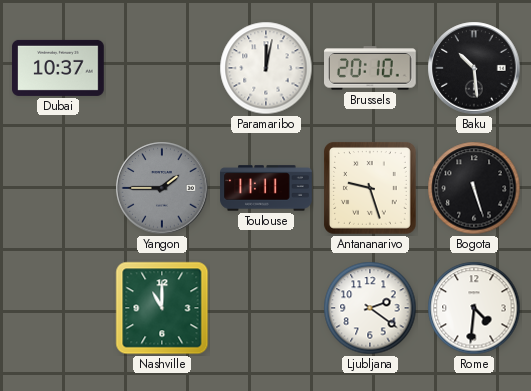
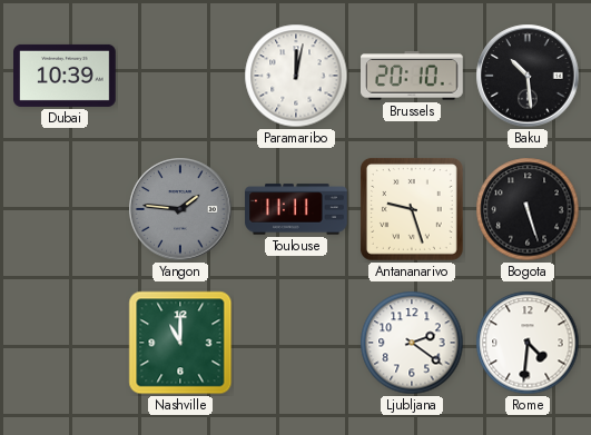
Dubai: 10:37 -> 10:39
Yangon: 1:45 -> 1:46
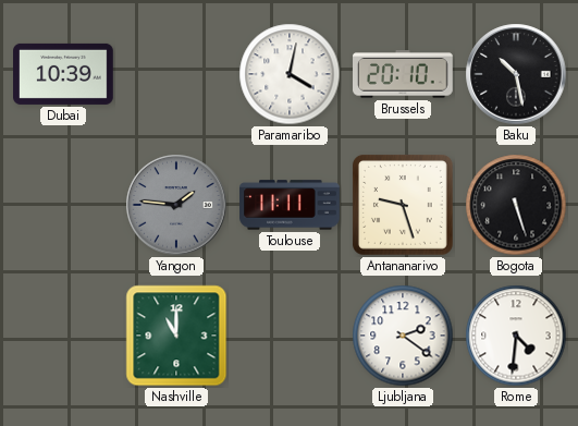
Paramaribo: 12:02 -> 4:02
Baku: 10:29 -> 10:28
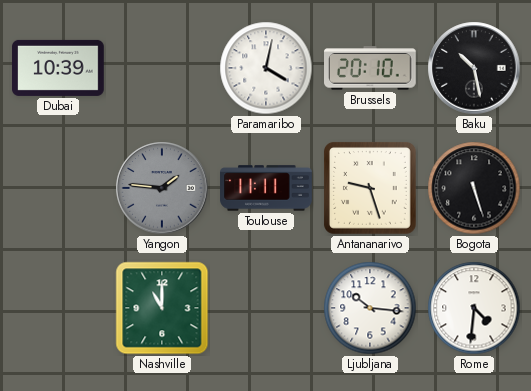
Ljubljana: 2:21 -> 10:16
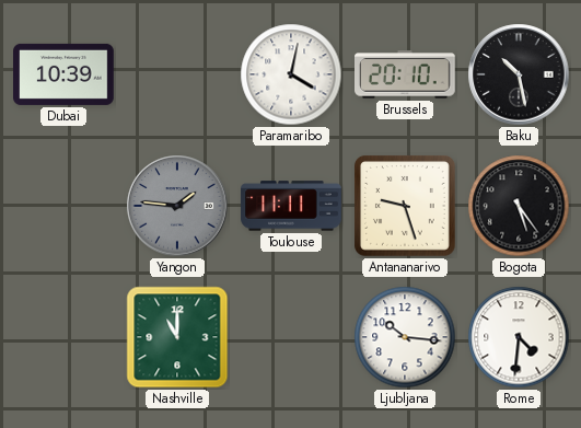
Bogota: 5:27 -> 5:24
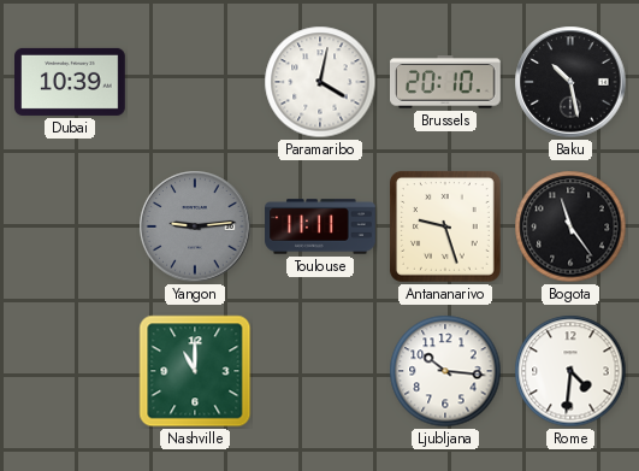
Yangon: 1:46 -> 9:14
Bogota: 5:24 -> 11:24
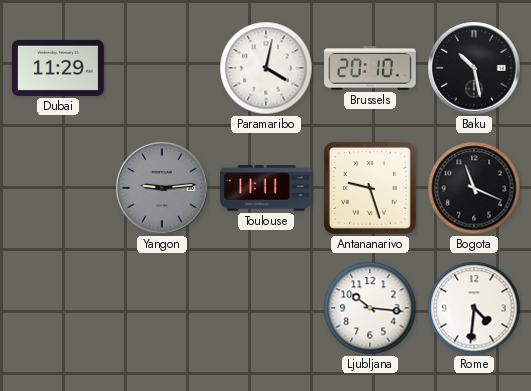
Dubai: 10:39 -> 11:29
Bogota: 11:24 -> 11:19
Nashville: 11:00 -> none
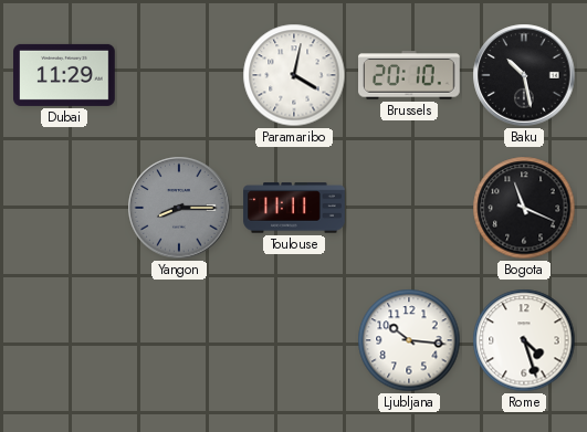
Yangon: 9:14 -> 8:15
Antananarivo: 9:27 -> none
Rome: 4:31 -> 4:27
